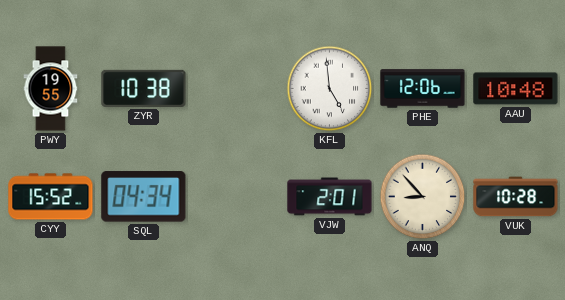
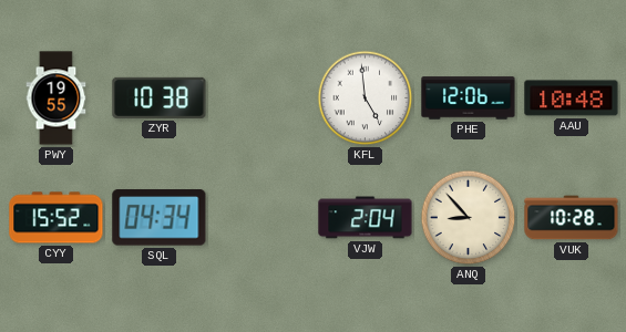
VJW: 2:01 -> 2:04
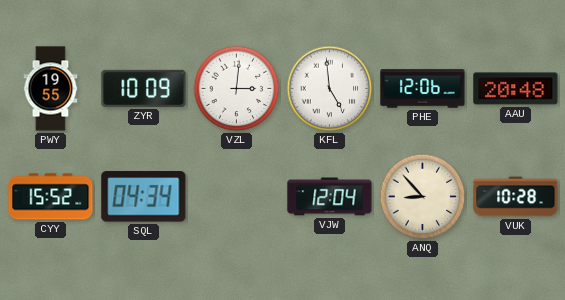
ZYR: 10:38 -> 10:09
VZL: none -> 3:01
AAU: 10:48 -> 20:48
VJW: 2:04 -> 12:04
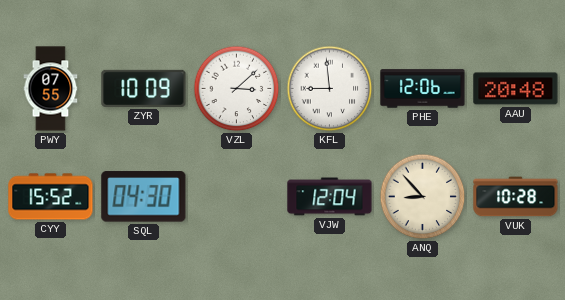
PWY: 19:55 -> 07:55
VZL: 3:01 -> 3:08
KFL: 4:59 -> 8:59
SQL: 04:34 -> 04:30
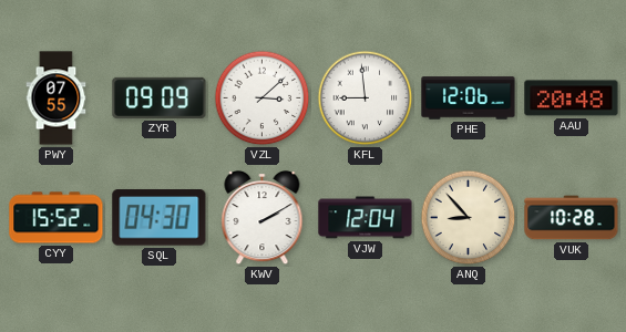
ZYR: 10:09 -> 09:09
KWV: none -> 2:10
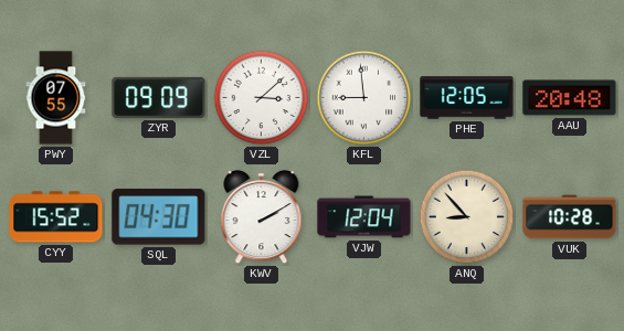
PHE: 12:06 -> 12:05
